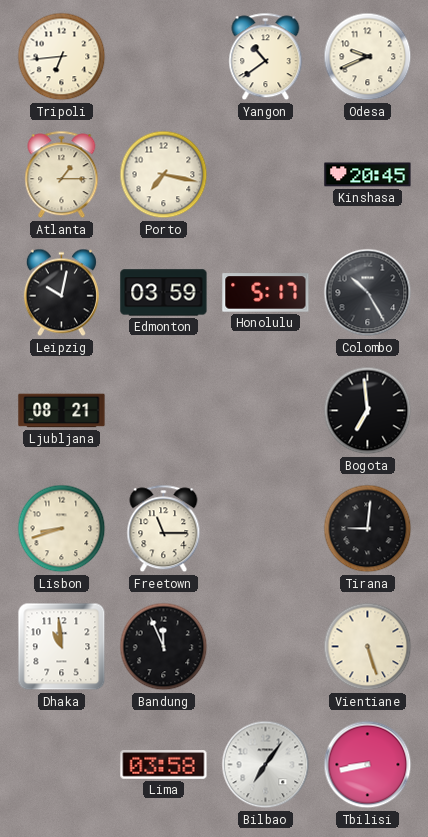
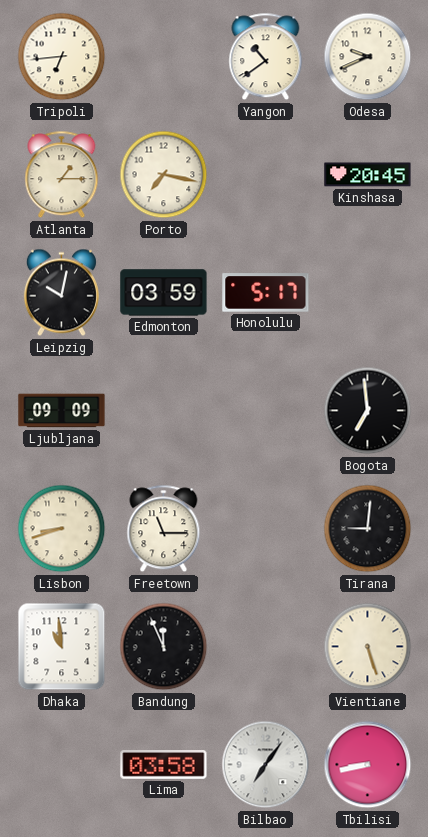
Colombo: 10:25 -> none
Ljubljana: 08:21 -> 09:09
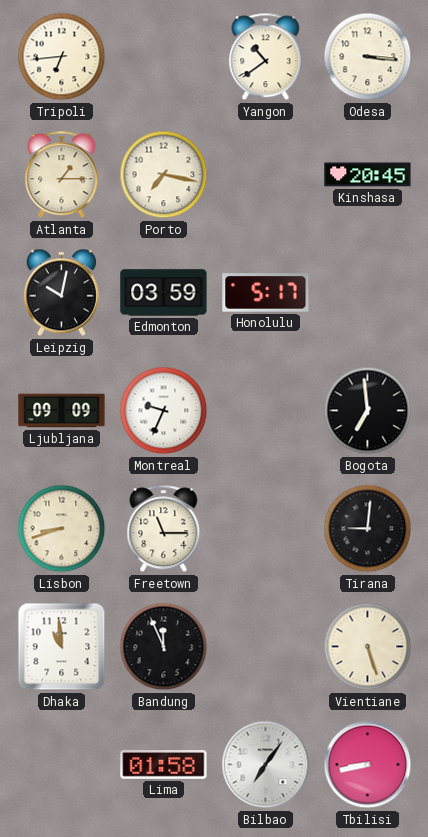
Odesa: 9:41 -> 3:16
Montreal: none -> 9:34
Lima: 03:58 -> 01:58
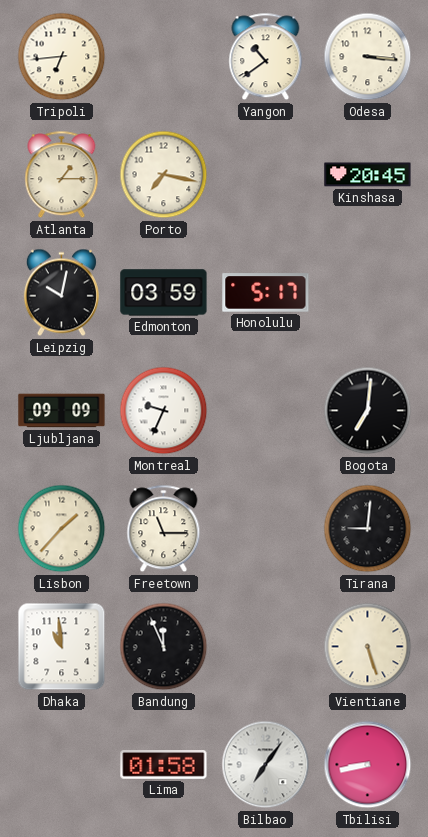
Bogota: 6:59 -> 7:01
Lisbon: 8:42 -> 1:37
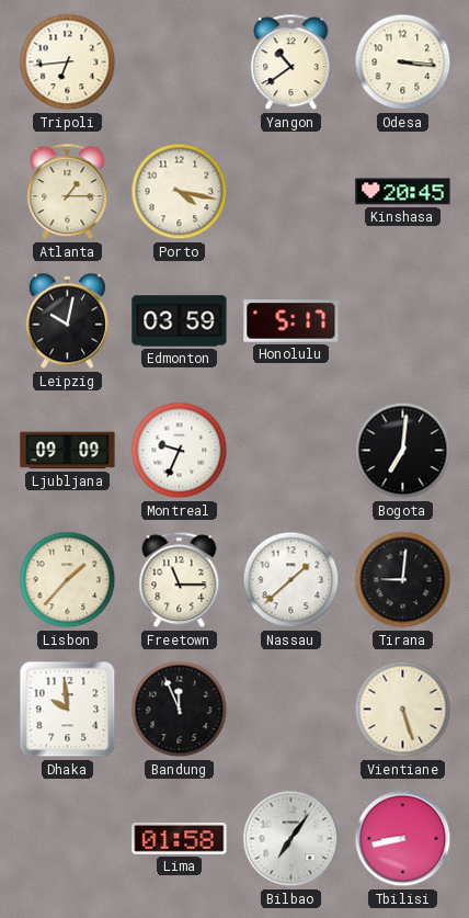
Porto: 7:17 -> 4:17
Nassau: none -> 1:38
Dhaka: 10:59 -> 9:59
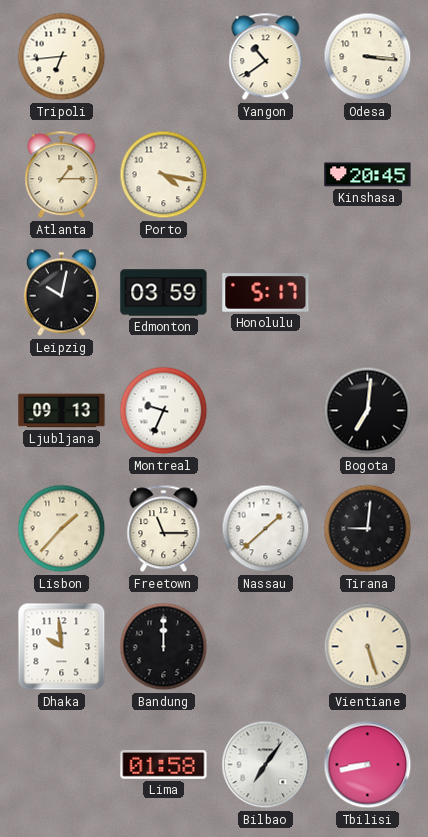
Ljubljana: 09:09 -> 09:13
Bandung: 11:56 -> 12:00
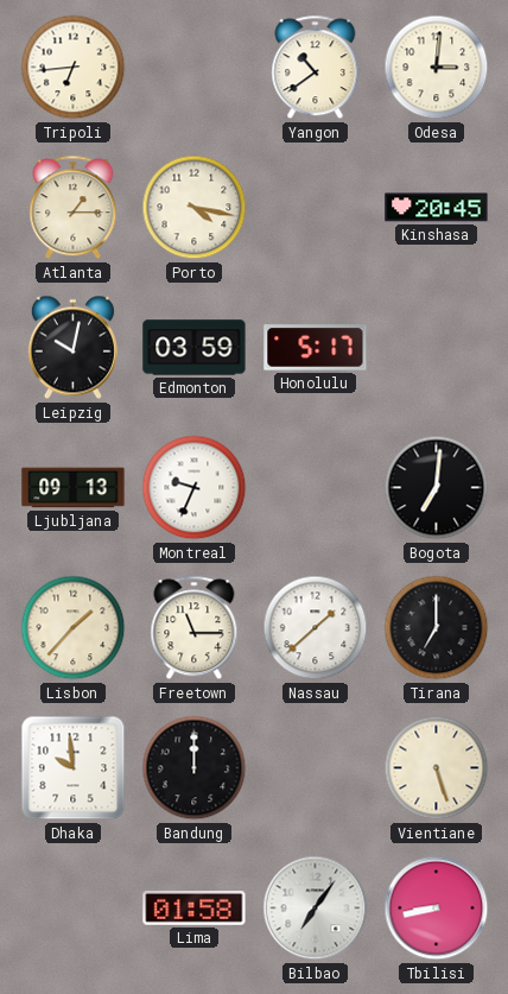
Odesa: 3:16 -> 3:01
Tirana: 9:01 -> 7:00
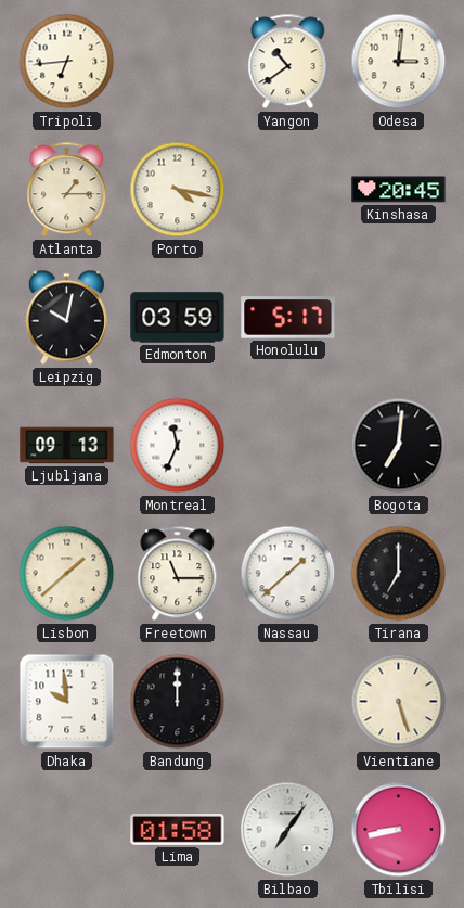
Montreal: 9:34 -> 11:34
Lisbon: 1:37 -> 1:38
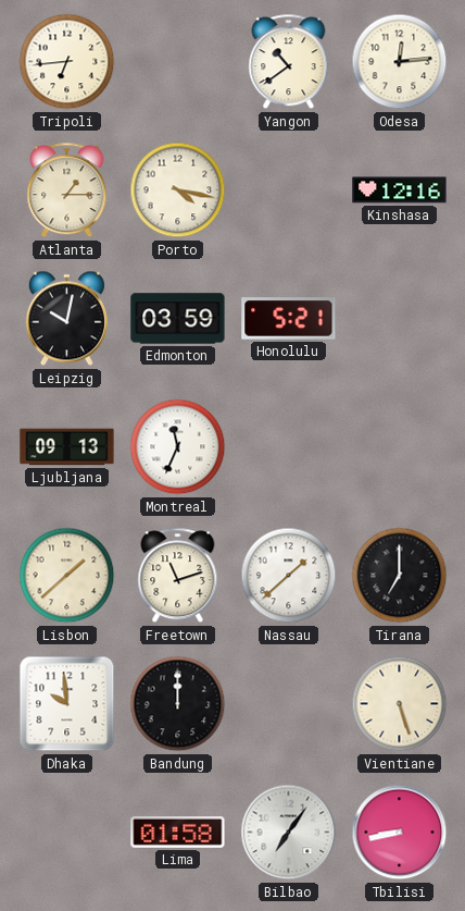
Odesa: 3:01 -> 12:14
Kinshasa: 20:45 -> 12:16
Honolulu: 5:17 -> 5:21
Bogota: 7:01 -> none
Freetown: 11:15 -> 11:12
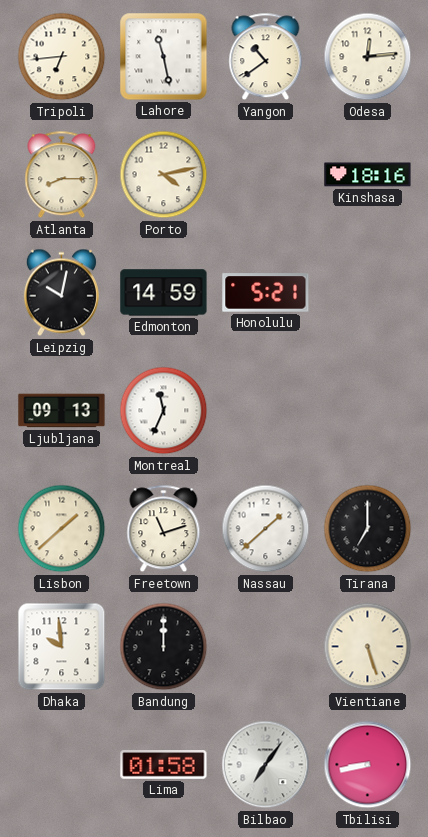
Lahore: none -> 11:28
Atlanta: 1:15 -> 8:15
Porto: 4:17 -> 4:13
Kinshasa: 12:16 -> 18:16
Edmonton: 03:59 -> 14:59
